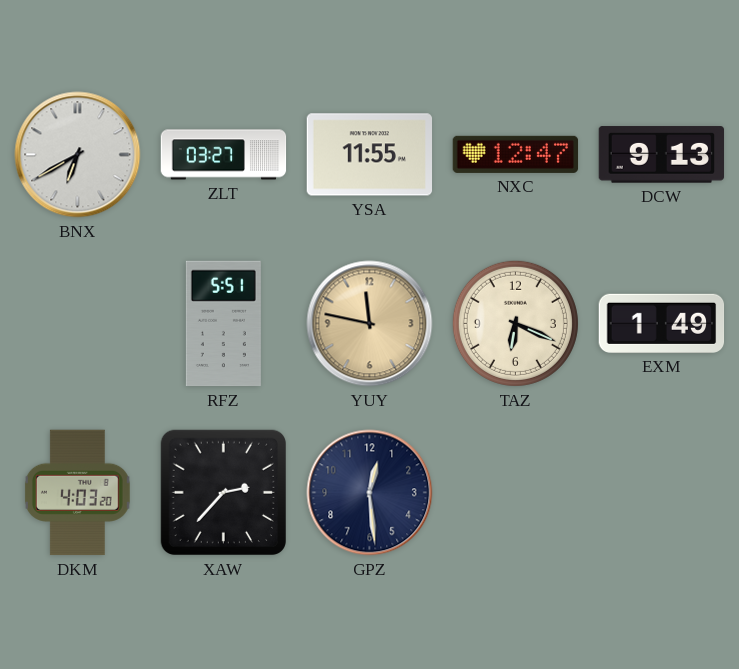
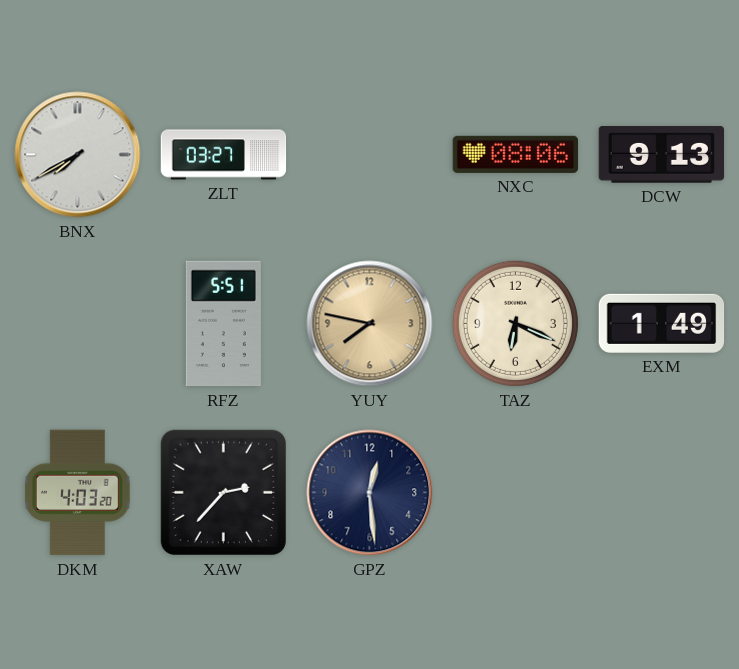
BNX: 6:40 -> 7:40
YSA: 11:55 -> none
NXC: 12:47 -> 08:06
YUY: 11:47 -> 7:47
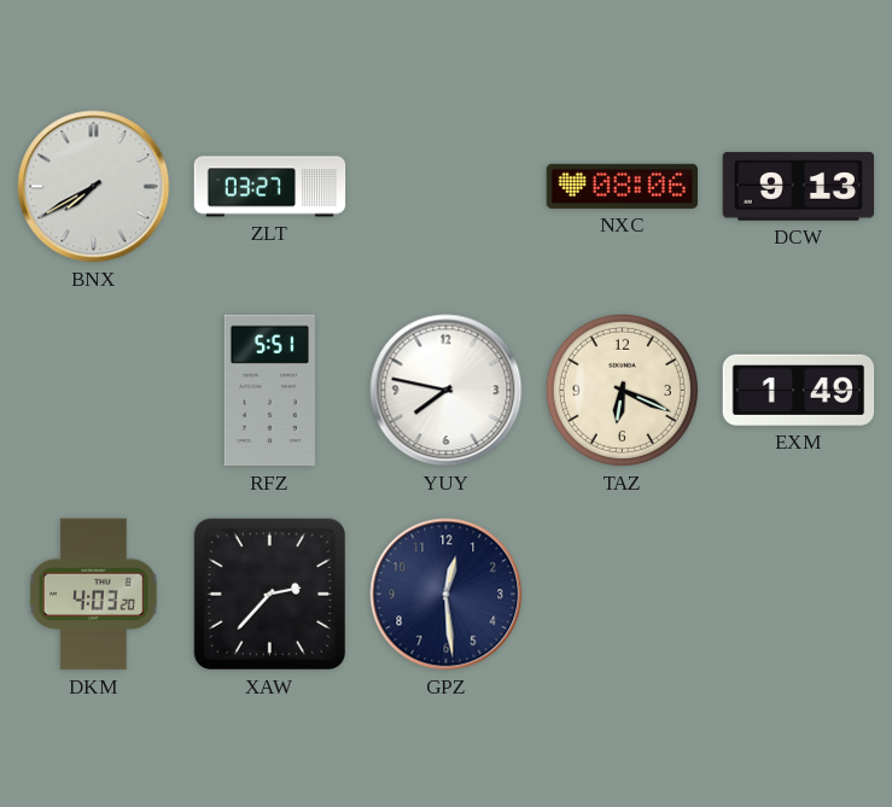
YUY dial: champagne -> white
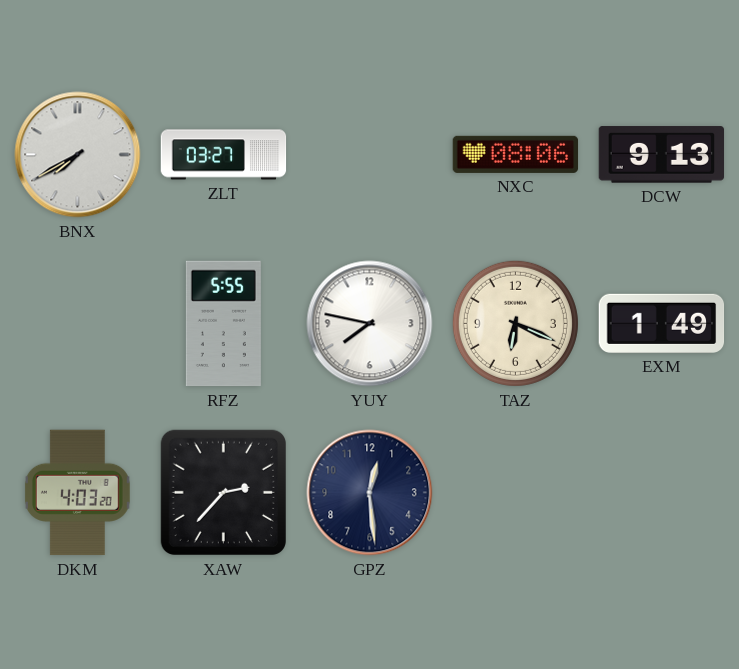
RFZ: 5:51 -> 5:55
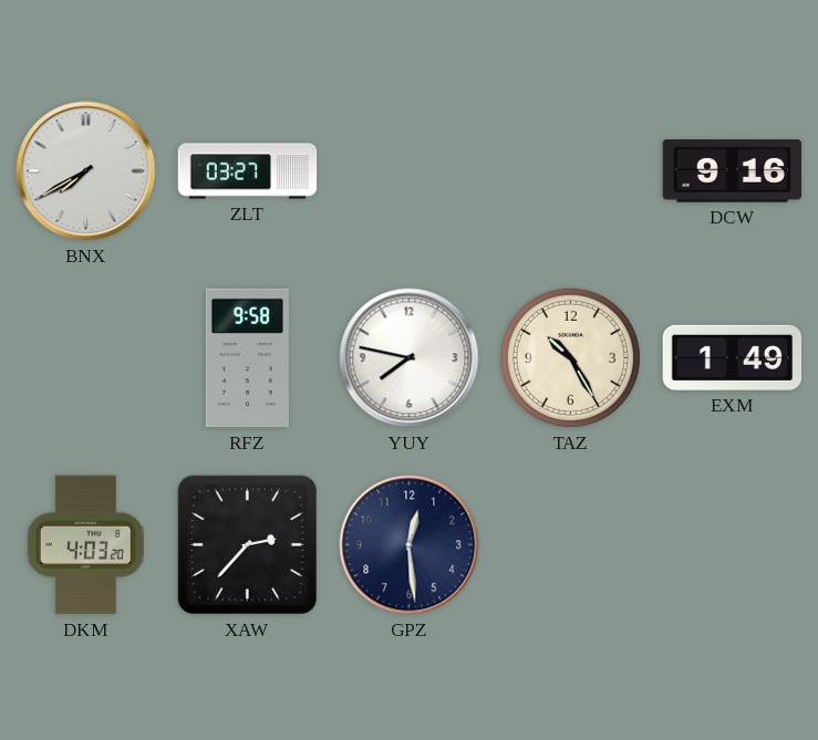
NXC: 08:06 -> none
DCW: 9:13 -> 9:16
RFZ: 5:55 -> 9:58
TAZ: 6:19 -> 10:25
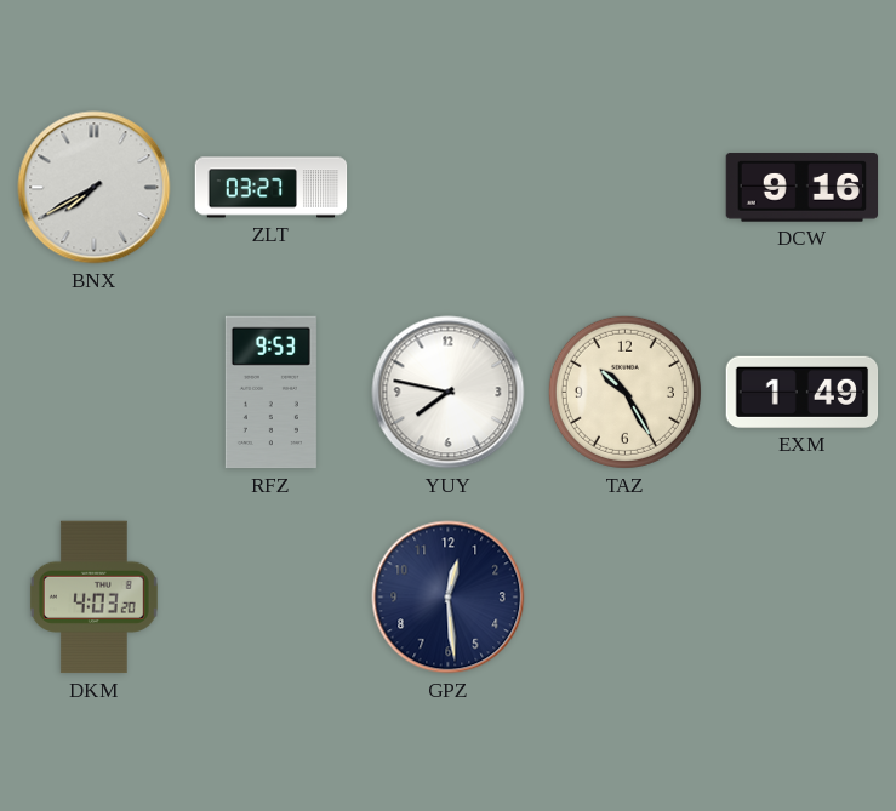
RFZ: 9:58 -> 9:53
XAW: 2:37 -> none
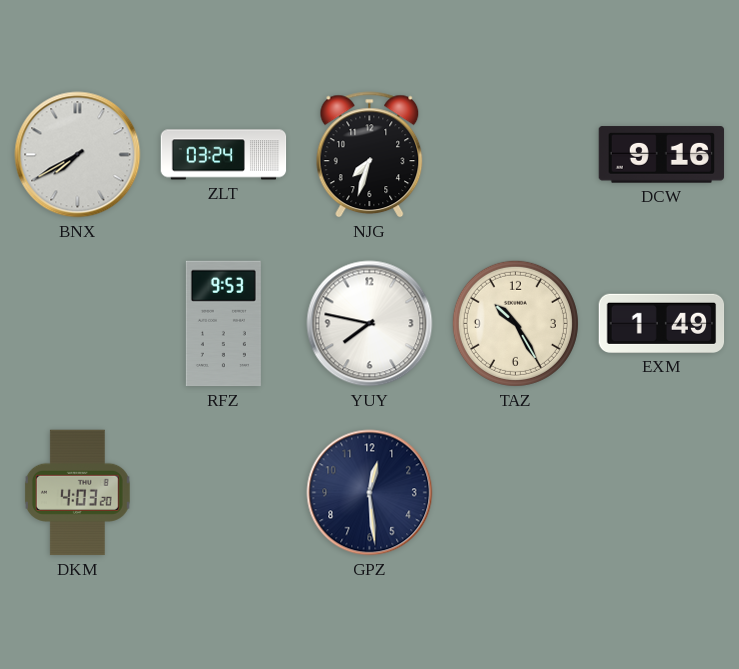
ZLT: 03:27 -> 03:24
NJG: none -> 7:33
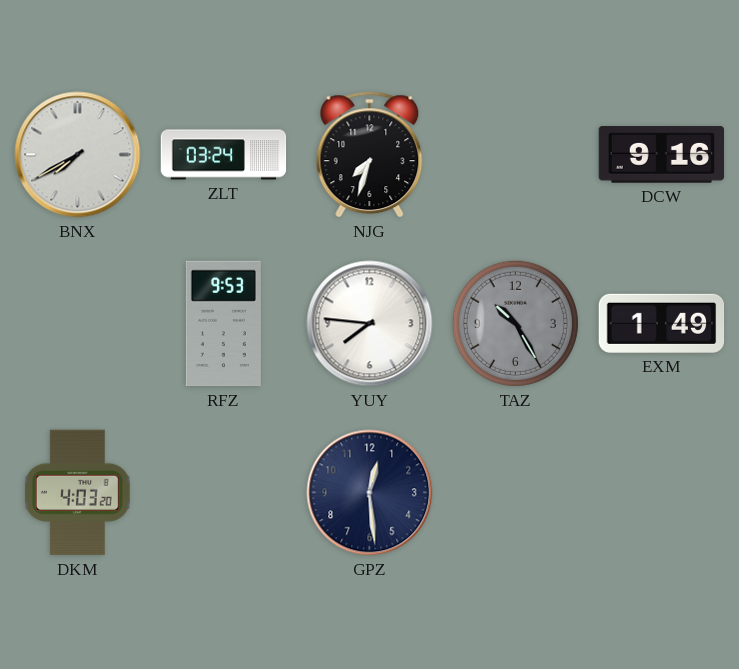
YUY: 7:47 -> 7:46
TAZ dial: cream -> grey
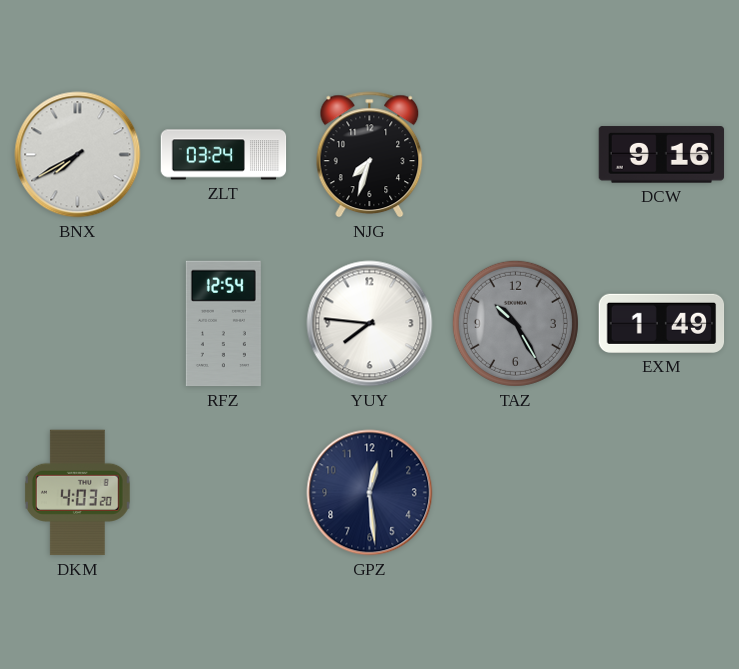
RFZ: 9:53 -> 12:54
